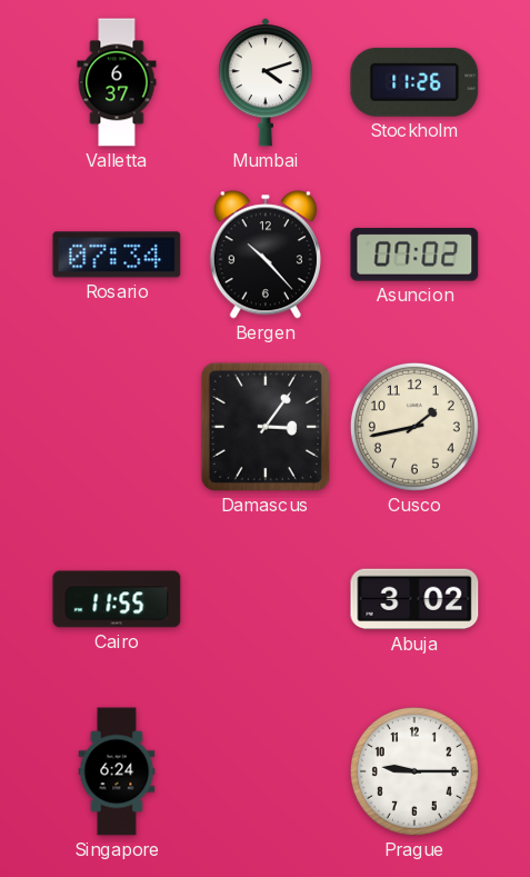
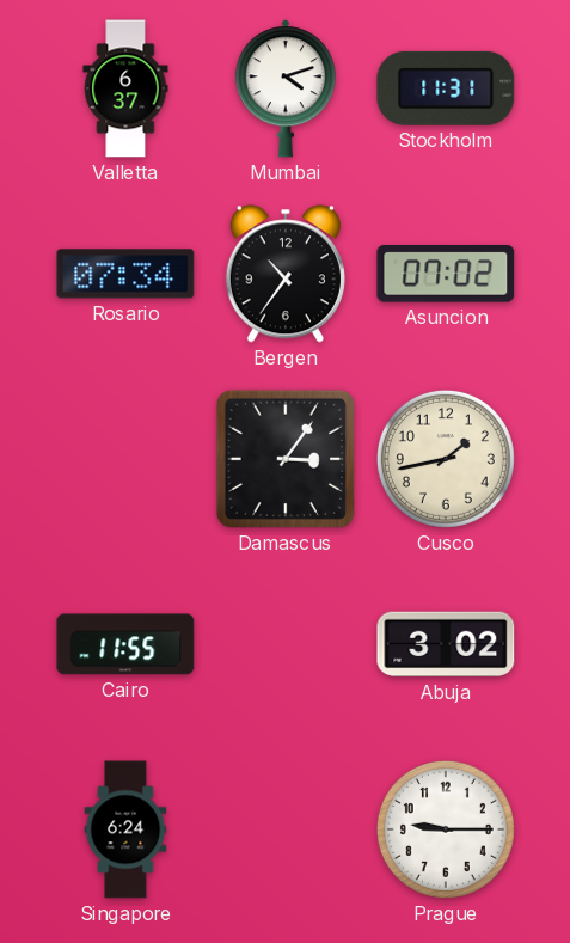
Stockholm: 11:26 -> 11:31
Bergen: 10:23 -> 10:36
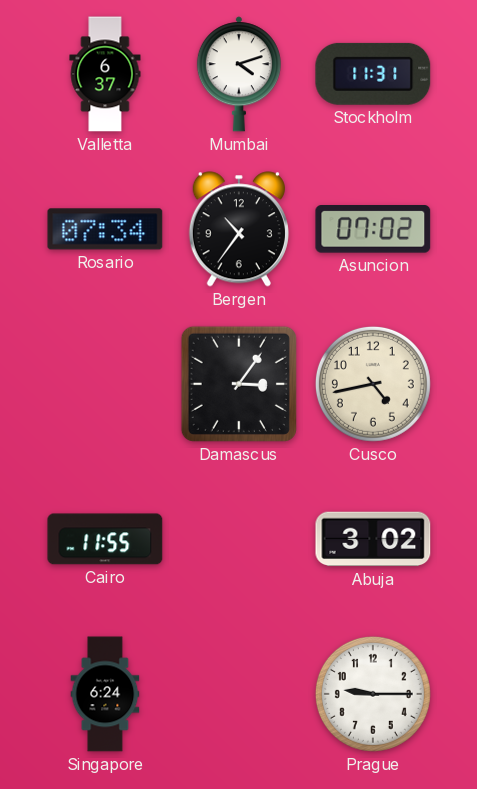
Cusco: 1:43 -> 4:43
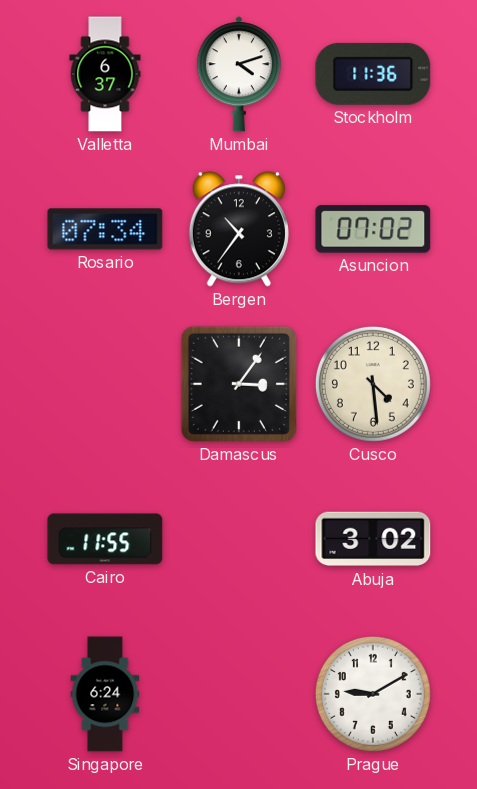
Stockholm: 11:31 -> 11:36
Cusco: 4:43 -> 4:29
Prague: 9:15 -> 9:10
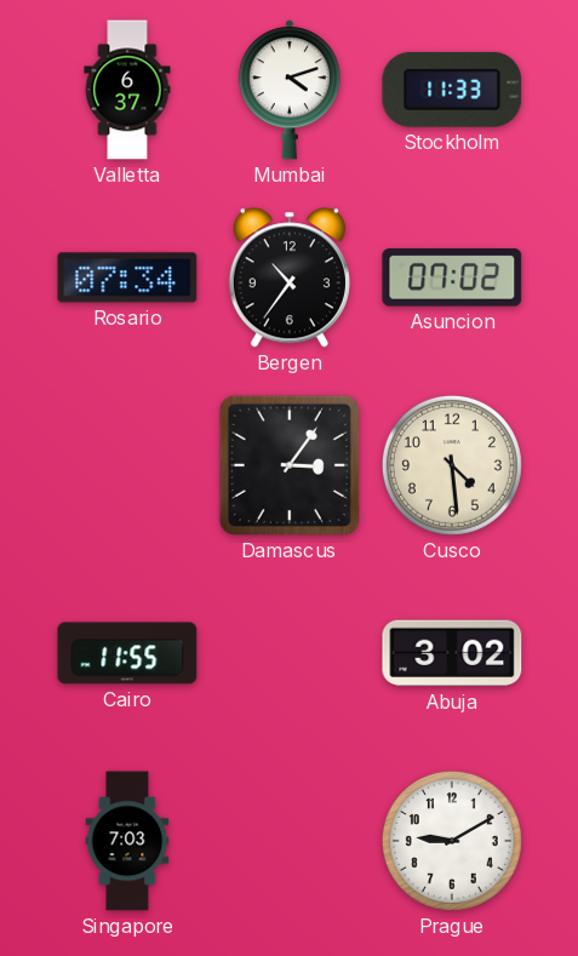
Stockholm: 11:36 -> 11:33
Singapore: 6:24 -> 7:03
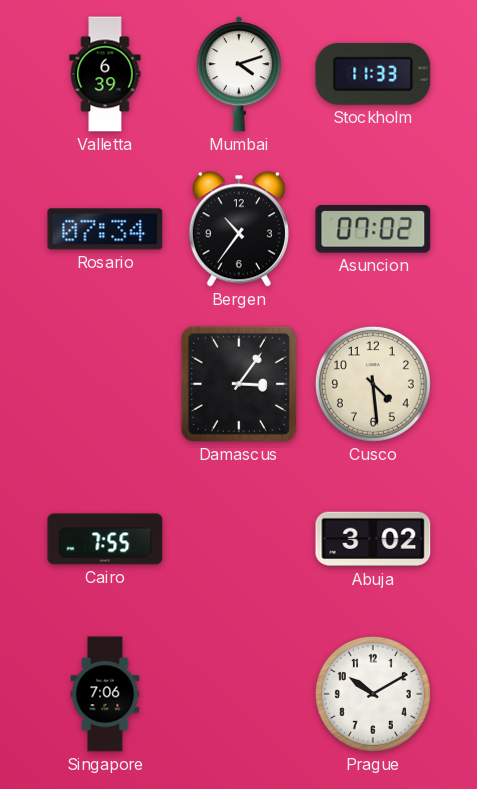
Valletta: 6:37 -> 6:39
Cairo: 11:55 -> 7:55
Singapore: 7:03 -> 7:06
Prague: 9:10 -> 10:10
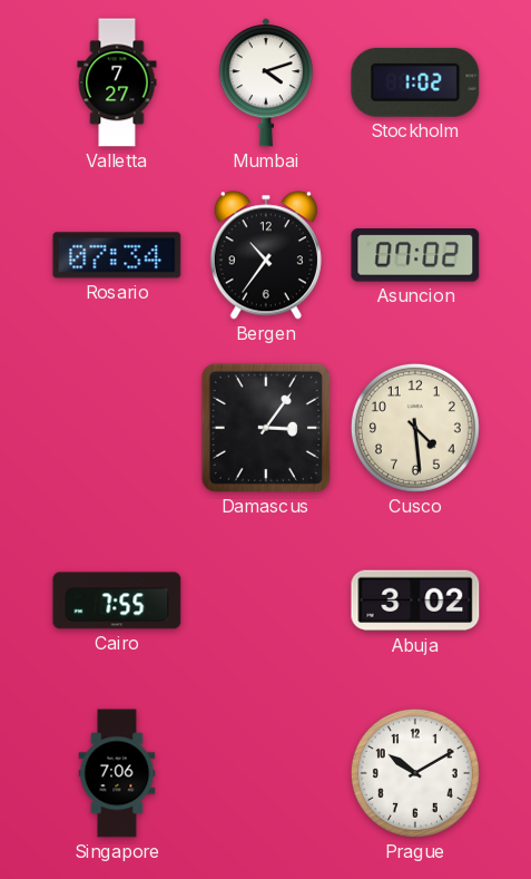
Valletta: 6:39 -> 7:27
Stockholm: 11:33 -> 1:02
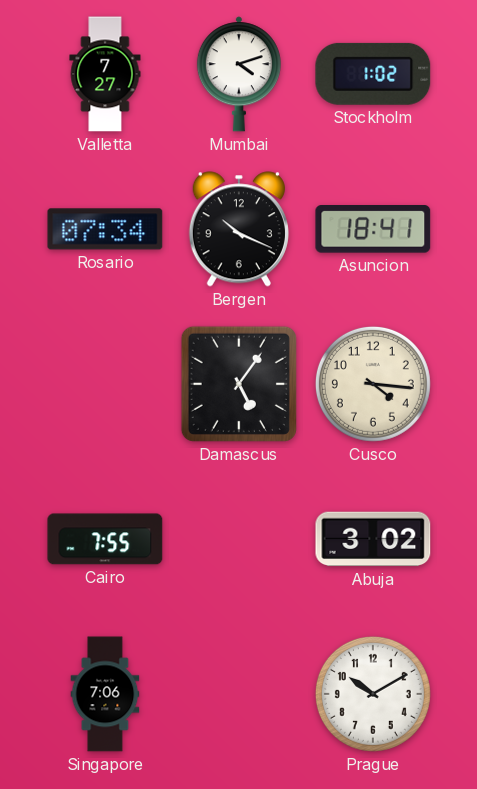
Bergen: 10:36 -> 10:19
Asuncion: 07:02 -> 18:41
Damascus: 3:06 -> 5:06
Cusco: 4:29 -> 4:16
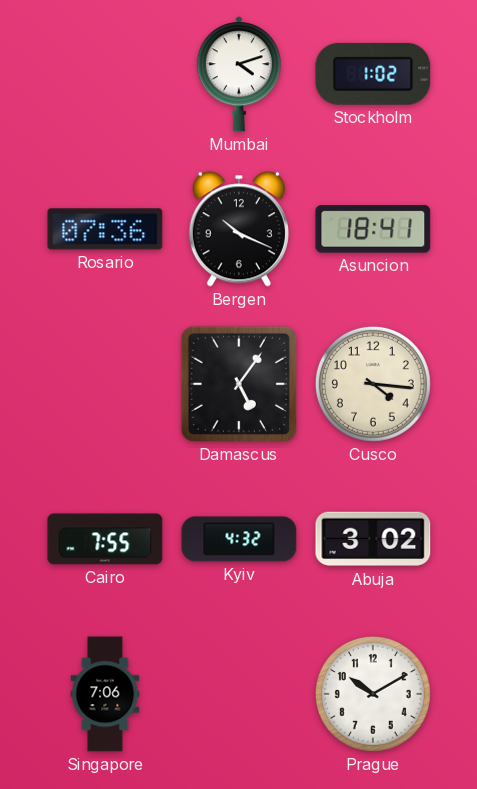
Valletta: 7:27 -> none
Rosario: 07:34 -> 07:36
Kyiv: none -> 4:32
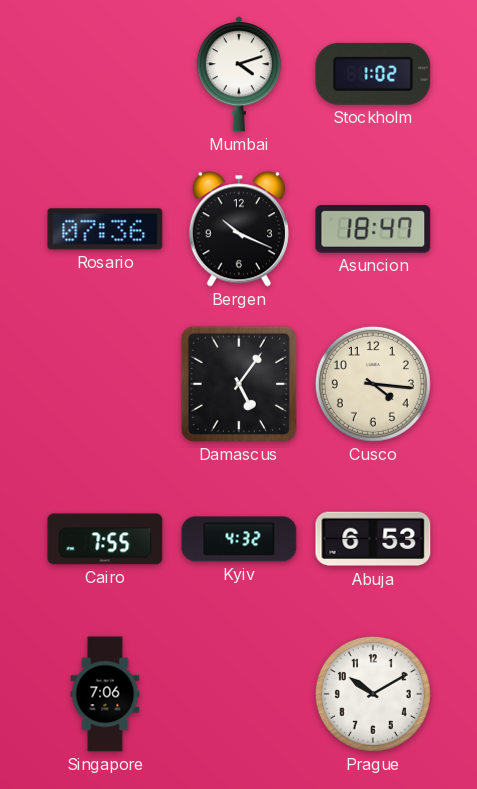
Asuncion: 18:41 -> 18:47
Abuja: 3:02 -> 6:53
